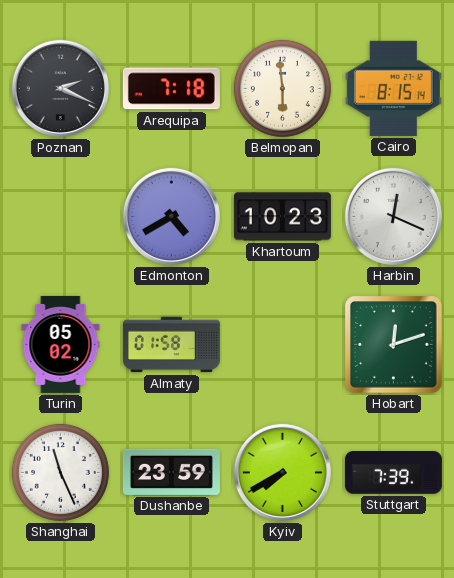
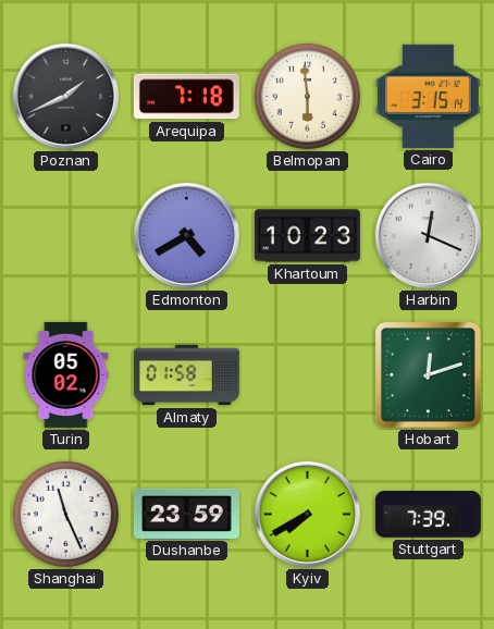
Poznan: 2:19 -> 1:41
Cairo: 8:15 -> 3:15
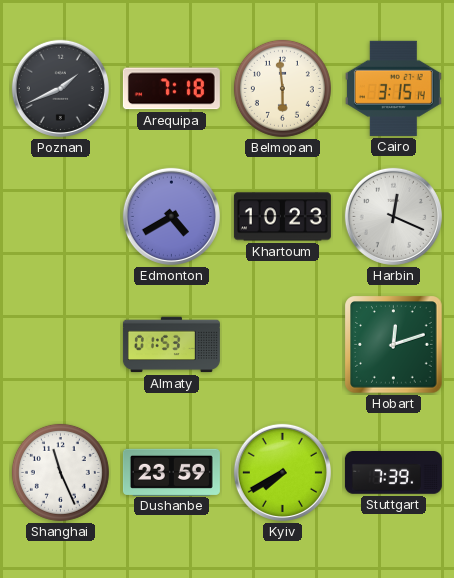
Turin: 05:02 -> none
Almaty: 01:58 -> 01:53
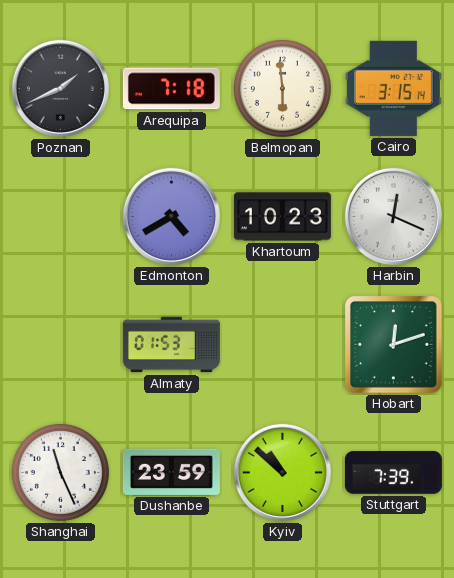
Kyiv: 7:40 -> 10:52
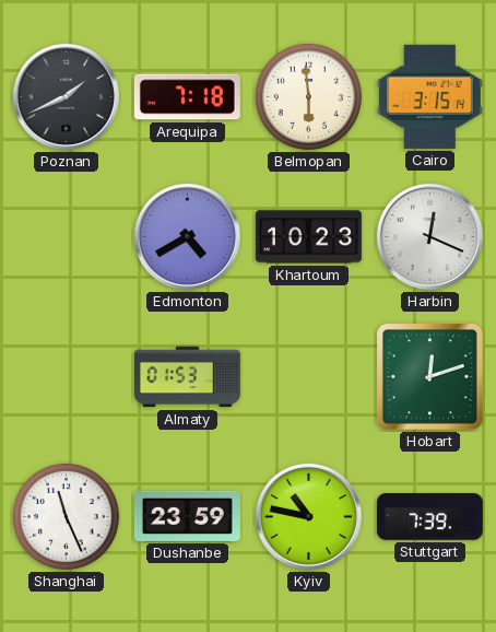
Kyiv: 10:52 -> 10:47
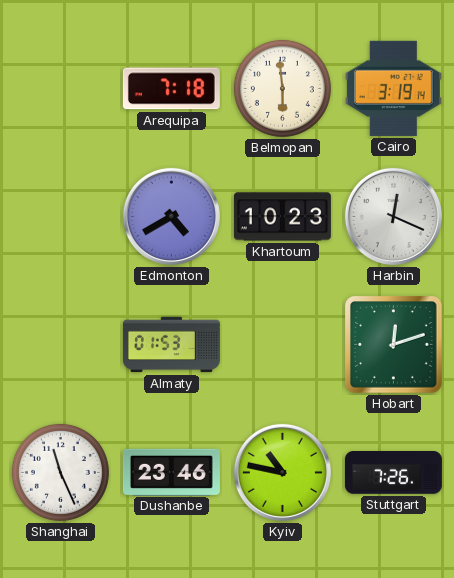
Poznan: 1:41 -> none
Cairo: 3:15 -> 3:19
Dushanbe: 23:59 -> 23:46
Stuttgart: 7:39 -> 7:26
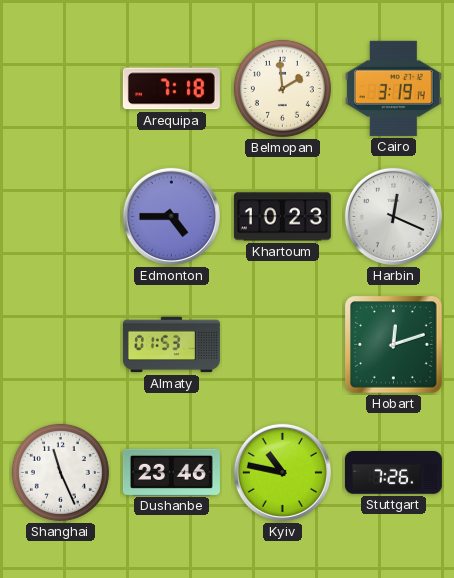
Belmopan: 5:59 -> 1:59
Edmonton: 4:40 -> 4:45
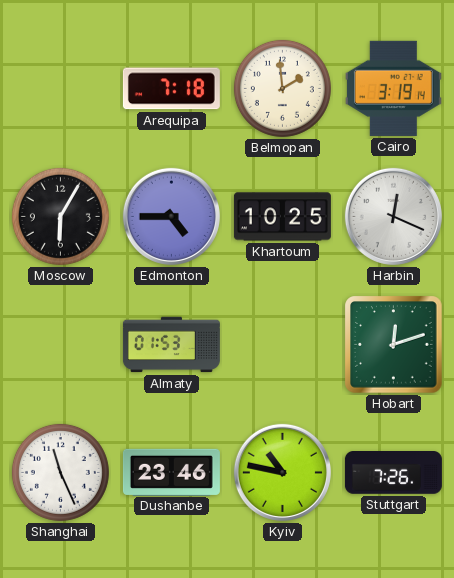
Moscow: none -> 6:05
Khartoum: 10:23 -> 10:25
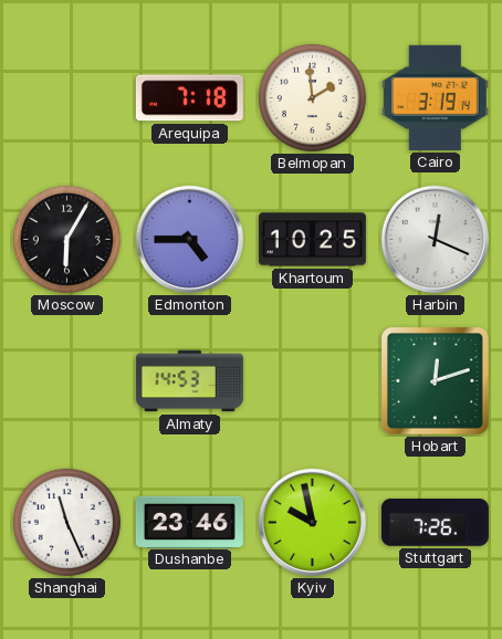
Almaty: 01:53 -> 14:53
Kyiv: 10:47 -> 9:58
